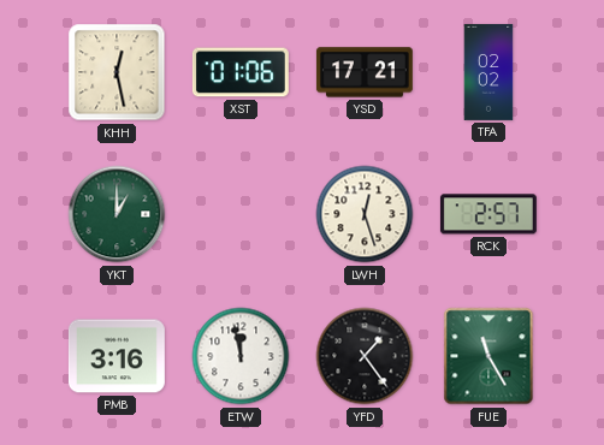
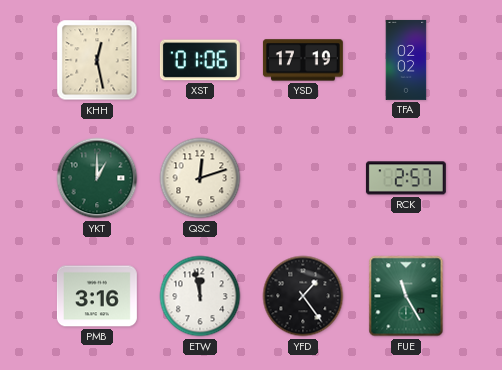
YSD: 17:21 -> 17:19
QSC: none -> 12:12
LWH: 12:27 -> none
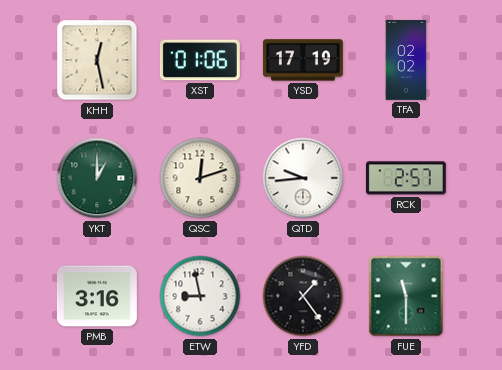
QTD: none -> 9:44
ETW: 11:58 -> 8:58
FUE: 11:25 -> 11:30
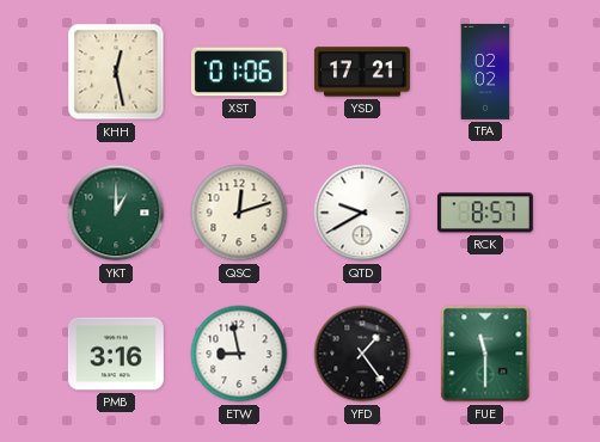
YSD: 17:19 -> 17:21
QTD: 9:44 -> 9:40
RCK: 2:57 -> 8:57
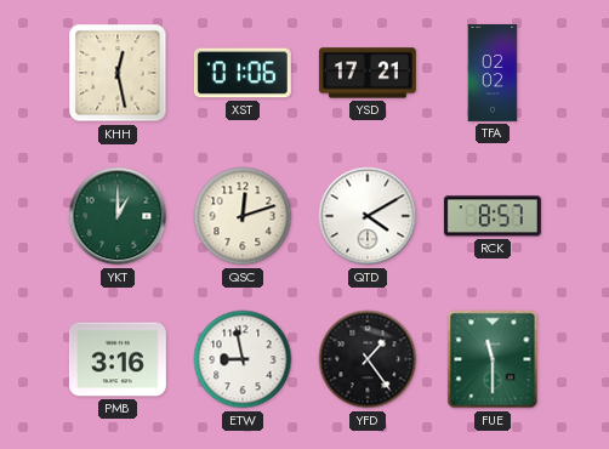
QTD: 9:40 -> 4:10
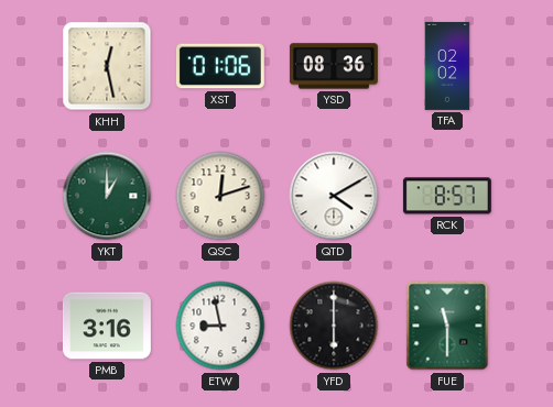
YSD: 17:21 -> 08:36
YFD: 1:24 -> 6:00
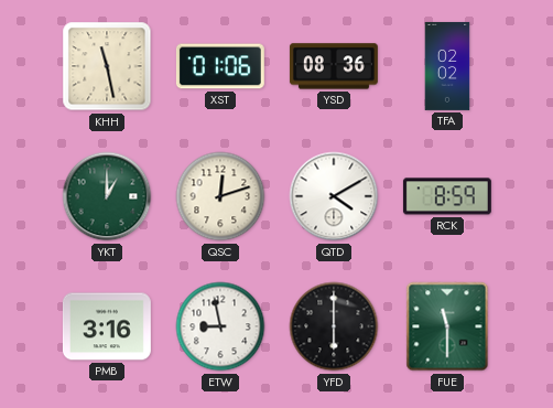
KHH: 12:28 -> 11:28
RCK: 8:57 -> 8:59
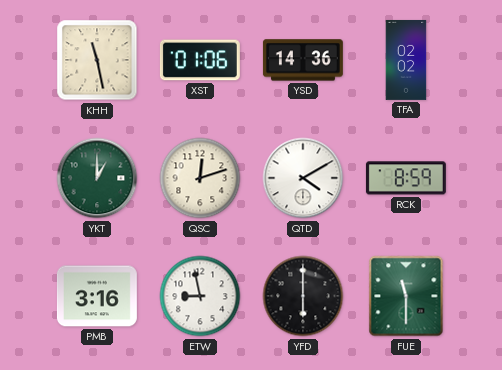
YSD: 08:36 -> 14:36
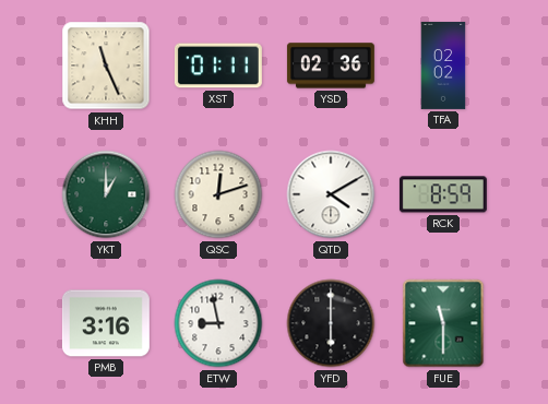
KHH: 11:28 -> 11:26
XST: 01:06 -> 01:11
YSD: 14:36 -> 02:36
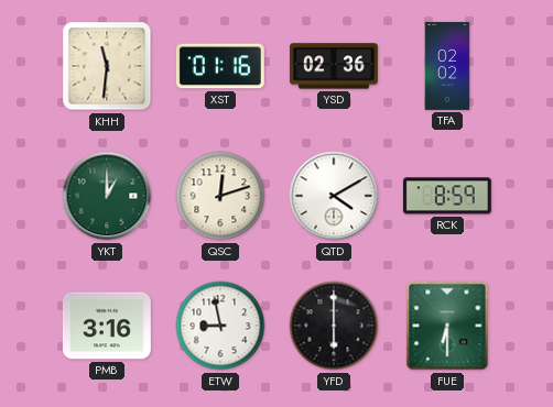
KHH: 11:26 -> 11:31
XST: 01:11 -> 01:16
FUE: 11:30 -> 6:30
